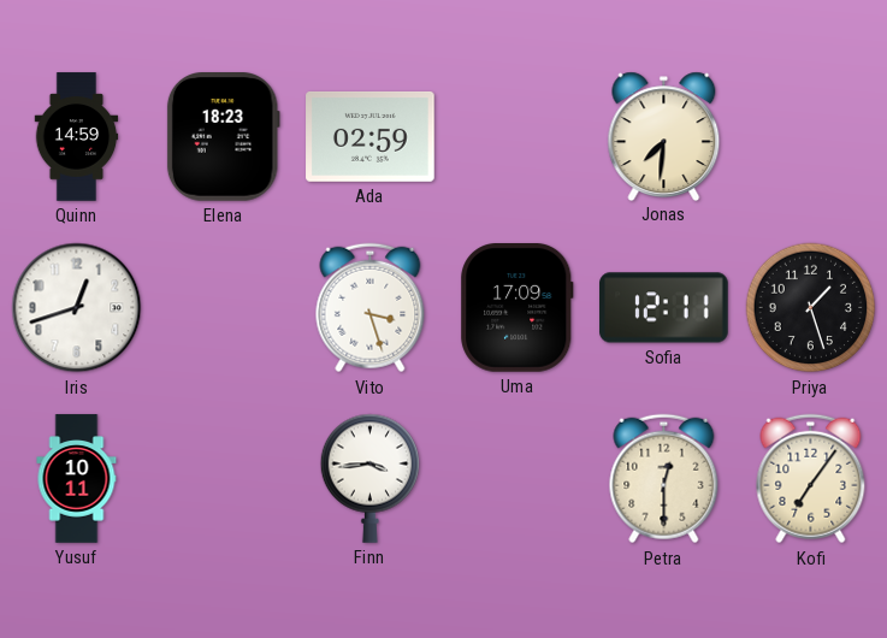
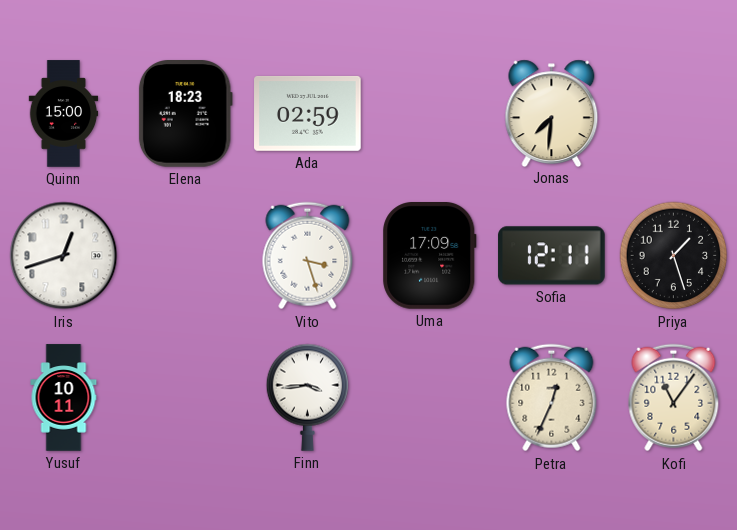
Quinn: 14:59 -> 15:00
Petra: 12:30 -> 12:34
Kofi: 7:06 -> 11:06
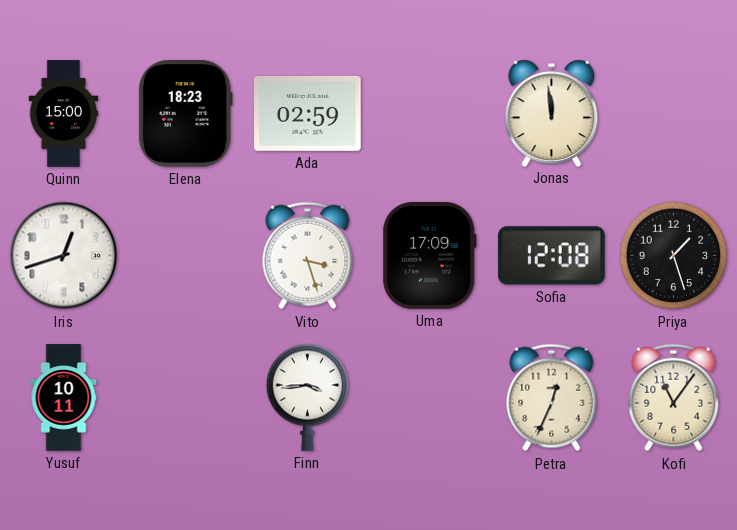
Jonas: 7:31 -> 11:59
Sofia: 12:11 -> 12:08
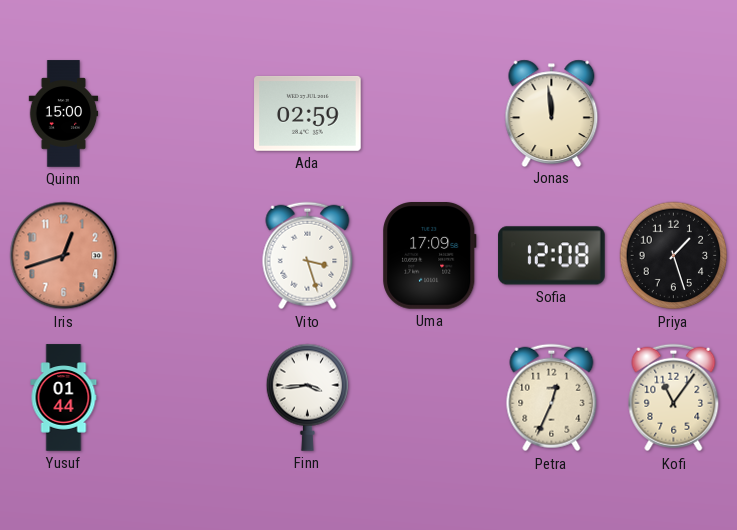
Elena: 18:23 -> none
Iris dial: white -> salmon
Yusuf: 10:11 -> 01:44
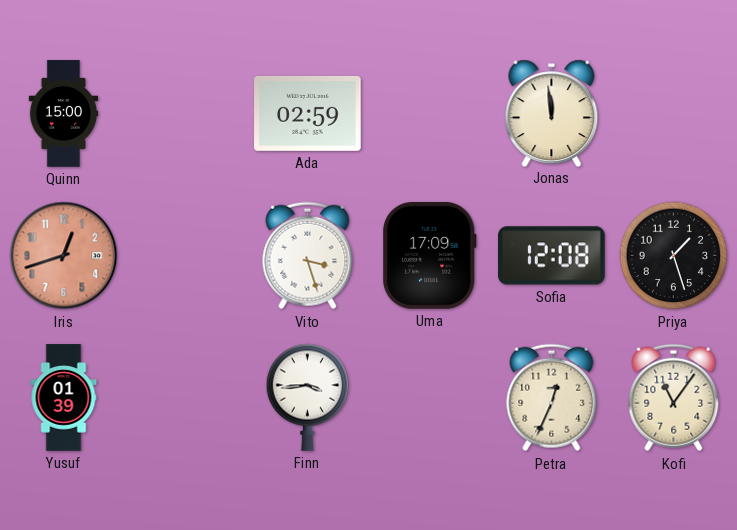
Yusuf: 01:44 -> 01:39
